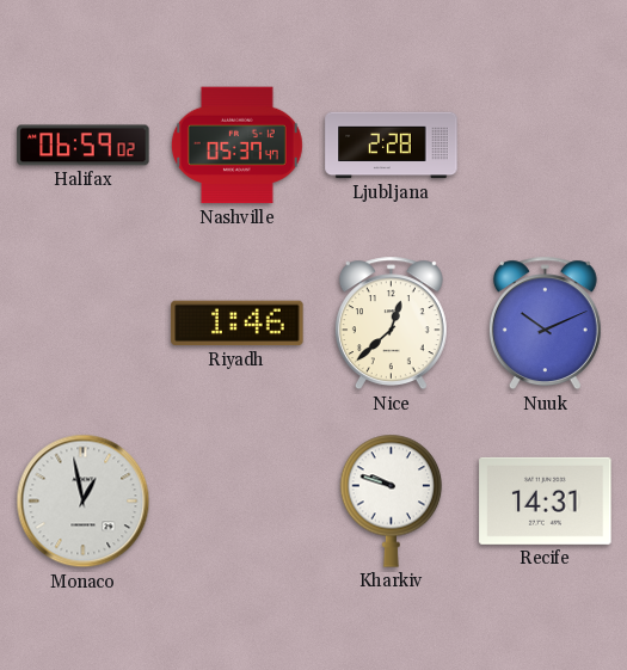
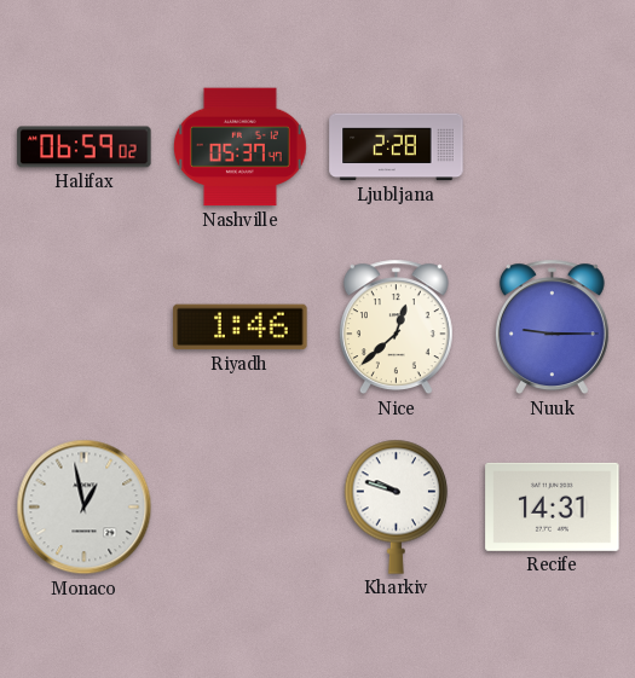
Nuuk: 10:11 -> 9:15
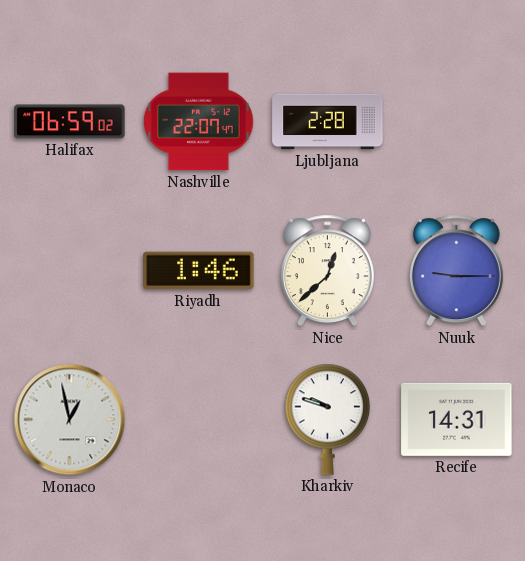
Nashville: 05:37 -> 22:07
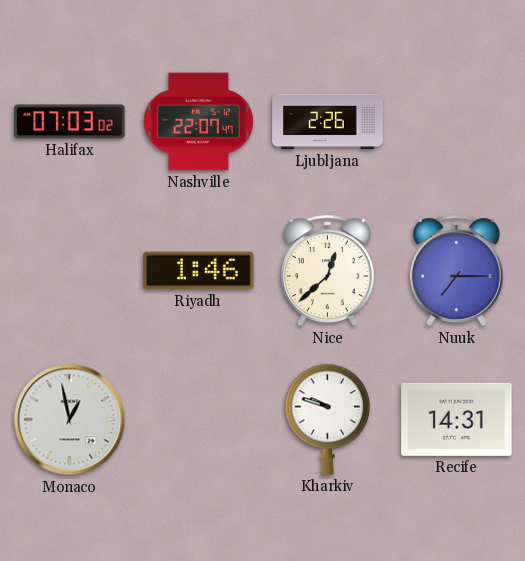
Halifax: 06:59 -> 07:03
Ljubljana: 2:28 -> 2:26
Nuuk: 9:15 -> 7:15
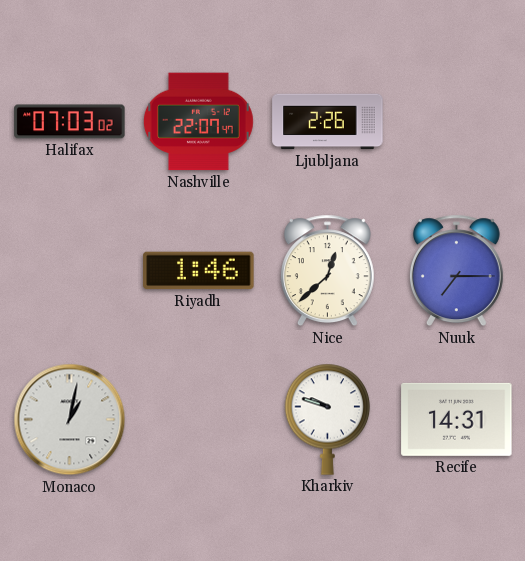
Monaco: 12:58 -> 1:02
